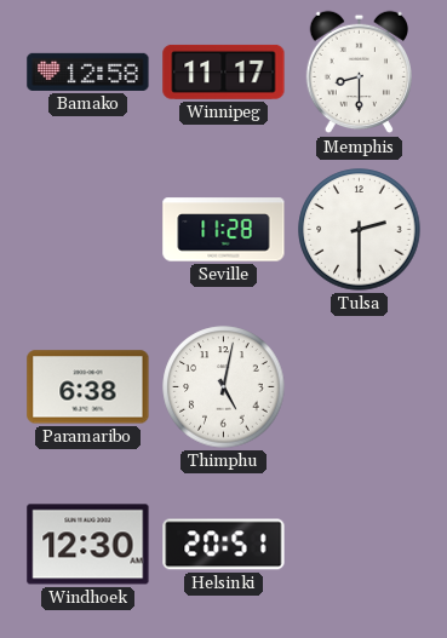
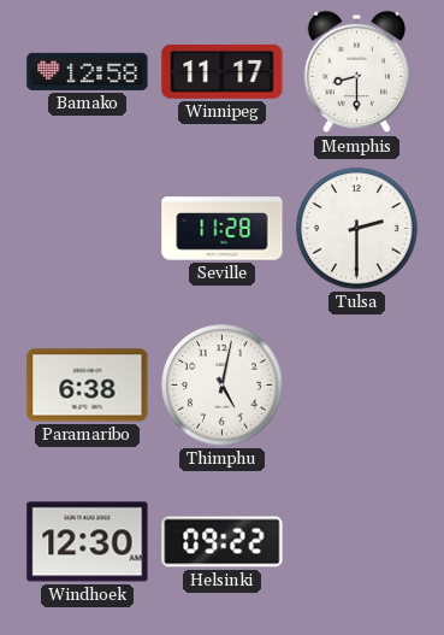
Helsinki: 20:51 -> 09:22
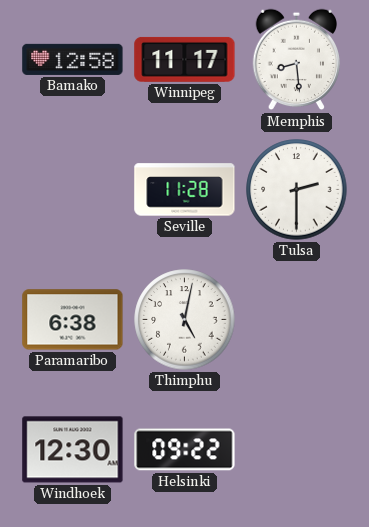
Memphis: 8:30 -> 8:29
